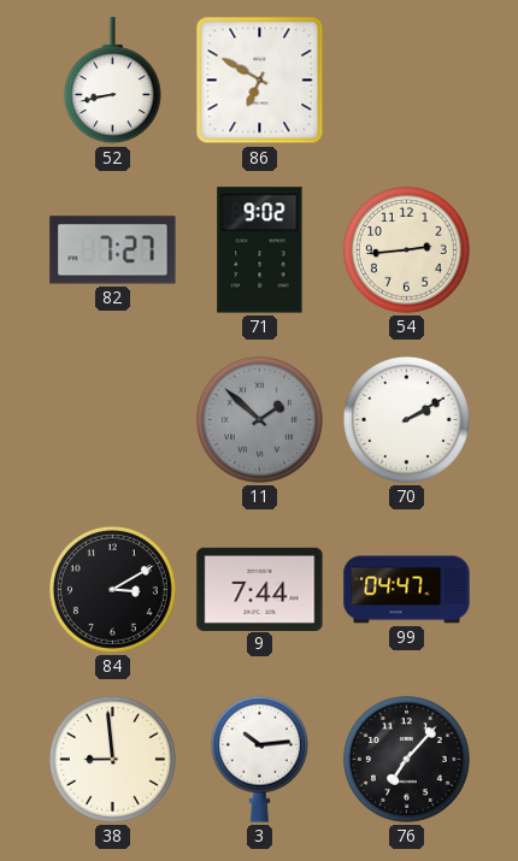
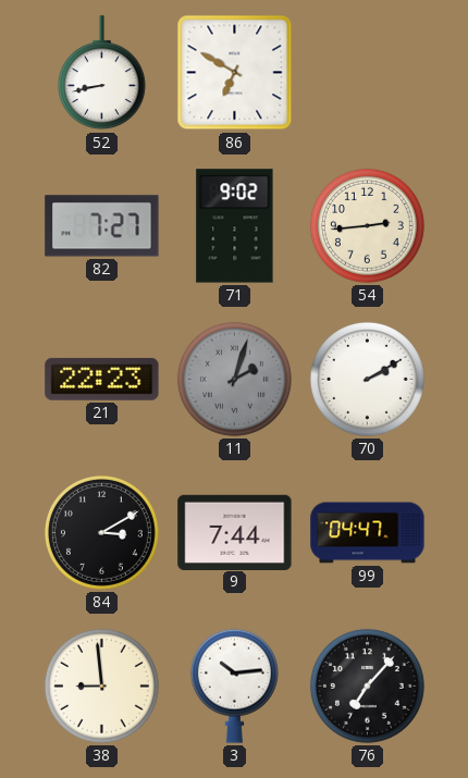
21: none -> 22:23
11: 1:52 -> 2:03
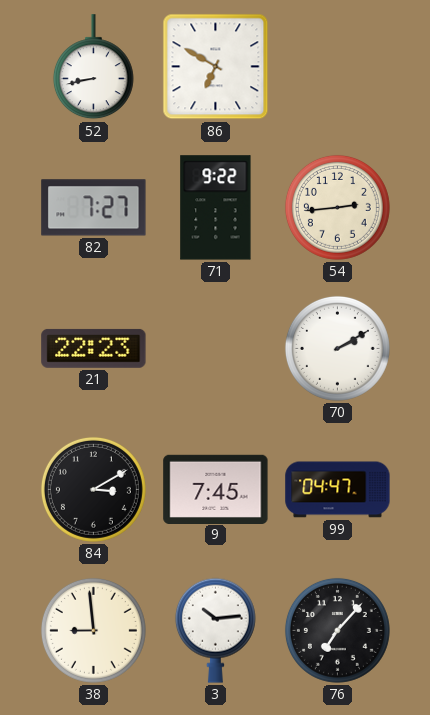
71: 9:02 -> 9:22
11: 2:03 -> none
9: 7:44 -> 7:45
